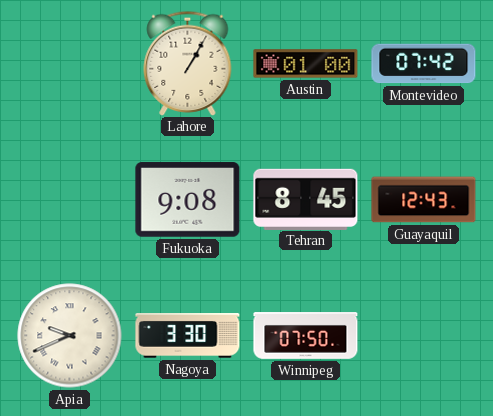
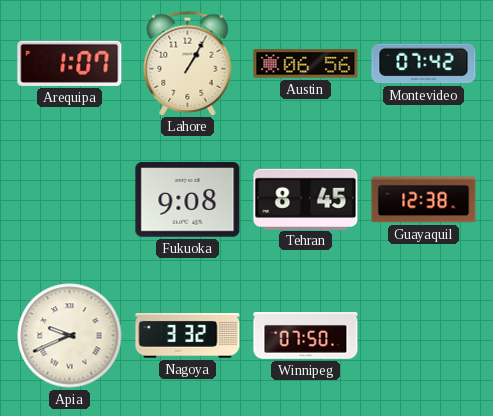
Arequipa: none -> 1:07
Austin: 01:00 -> 06:56
Guayaquil: 12:43 -> 12:38
Nagoya: 3:30 -> 3:32
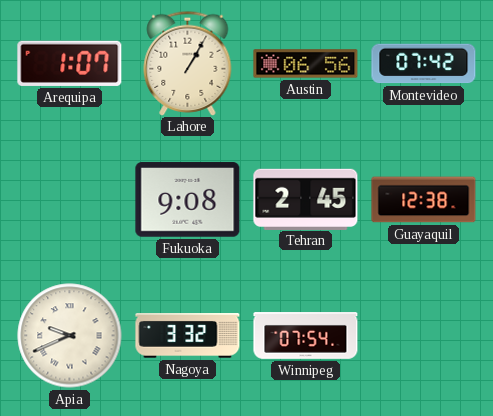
Tehran: 8:45 -> 2:45
Winnipeg: 07:50 -> 07:54
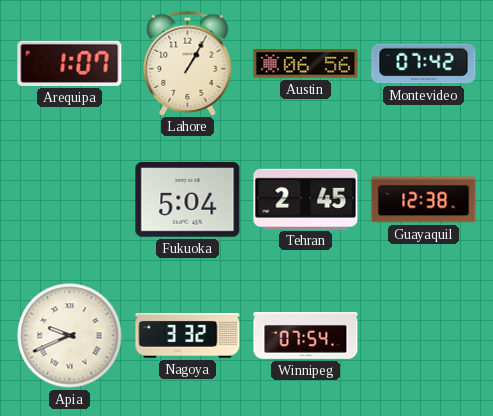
Fukuoka: 9:08 -> 5:04
